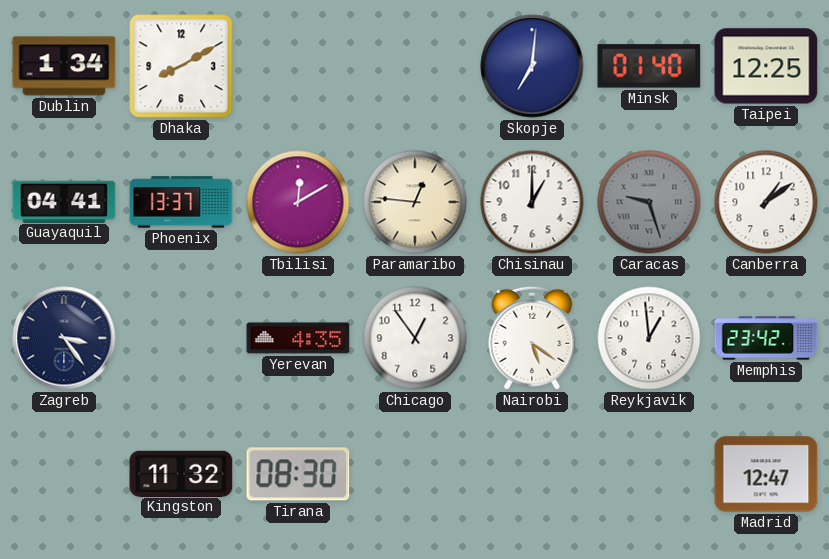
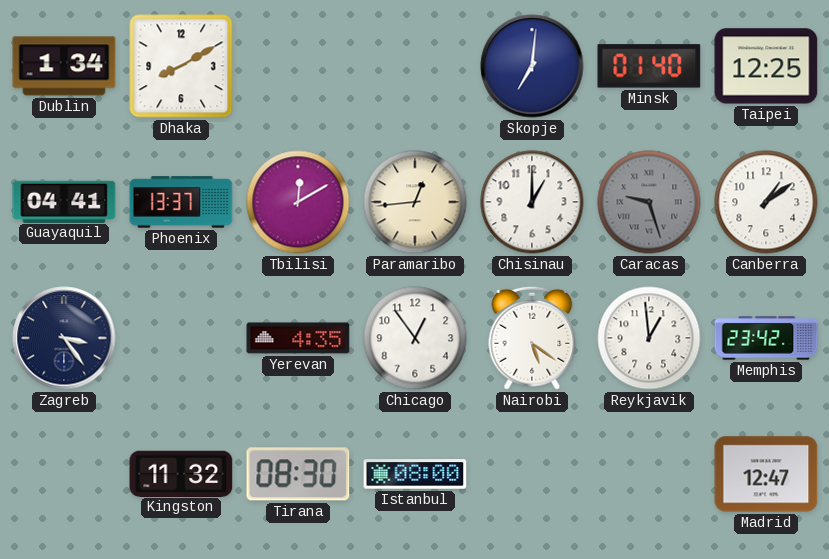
Paramaribo: 12:46 -> 12:44
Istanbul: none -> 08:00
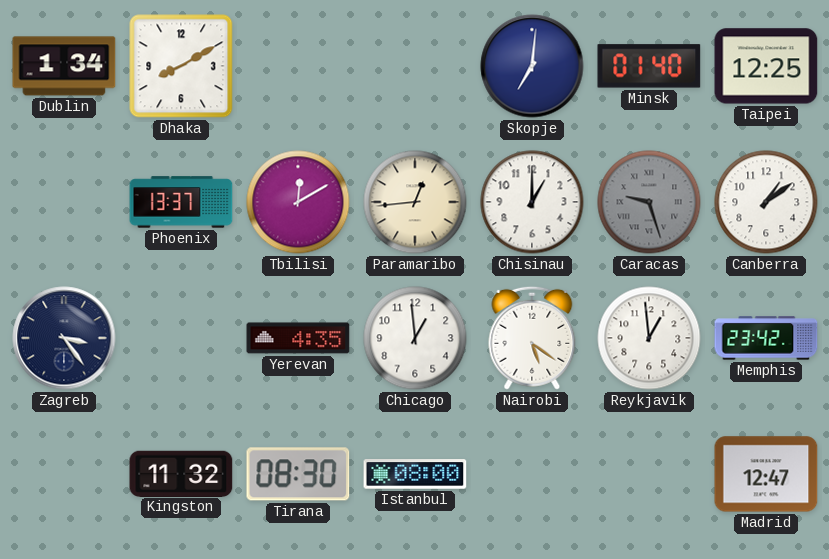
Guayaquil: 04:41 -> none
Chicago: 12:54 -> 12:59
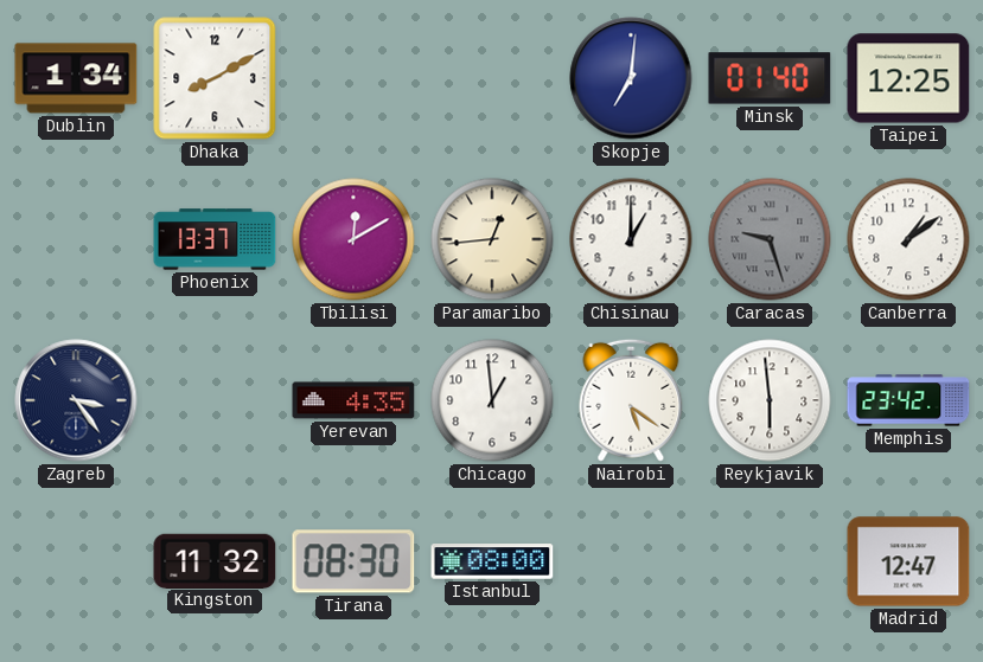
Reykjavik: 12:59 -> 5:59
